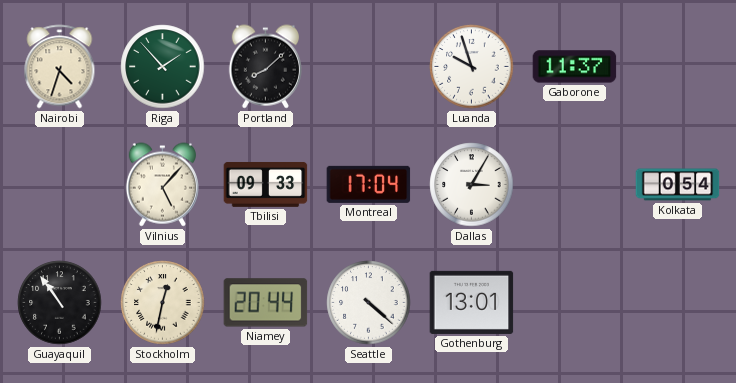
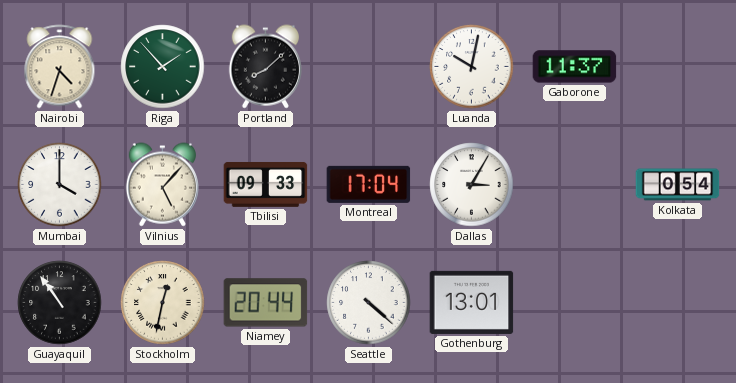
Luanda: 9:57 -> 10:02
Mumbai: none -> 4:00
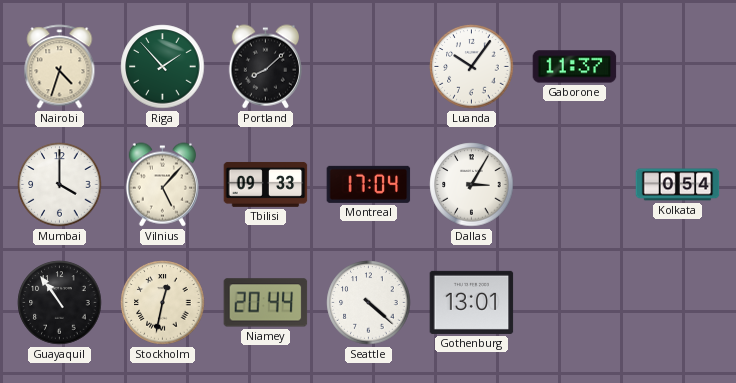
Luanda: 10:02 -> 10:06
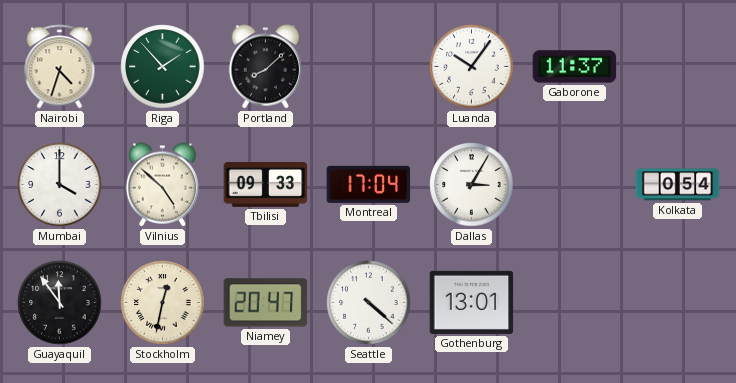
Vilnius: 5:07 -> 4:52
Guayaquil: 10:54 -> 11:54
Niamey: 20:44 -> 20:47
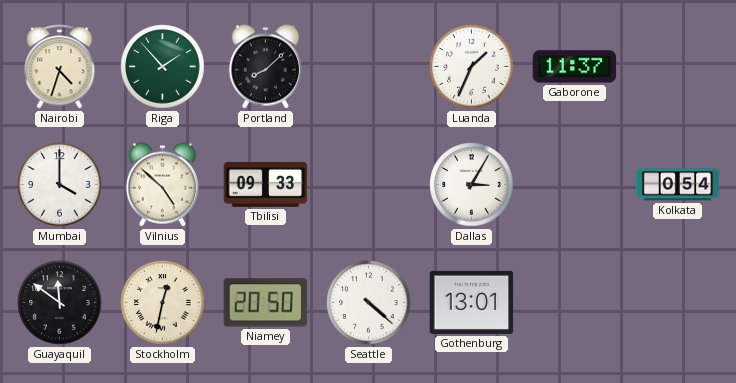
Luanda: 10:06 -> 1:34
Montreal: 17:04 -> none
Guayaquil: 11:54 -> 11:51
Niamey: 20:47 -> 20:50
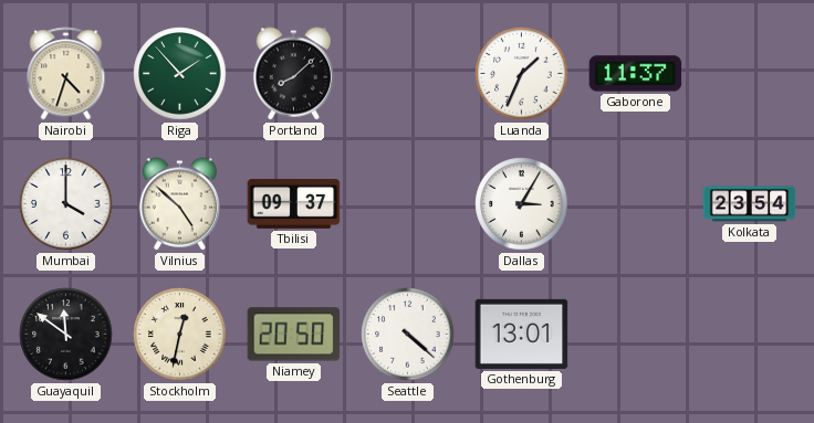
Tbilisi: 09:33 -> 09:37
Kolkata: 0:54 -> 23:54
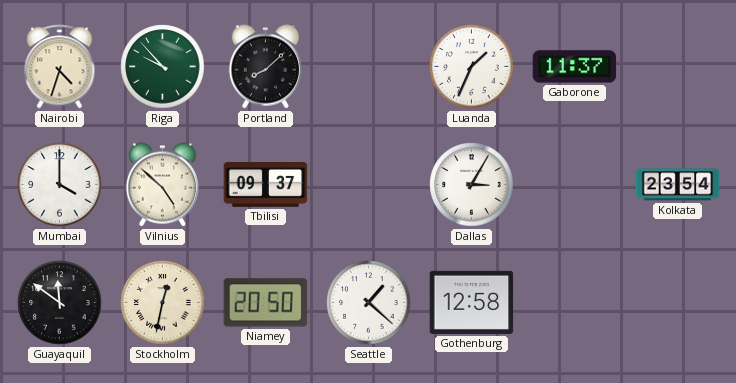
Riga: 1:53 -> 9:53
Seattle: 4:22 -> 1:22
Gothenburg: 13:01 -> 12:58
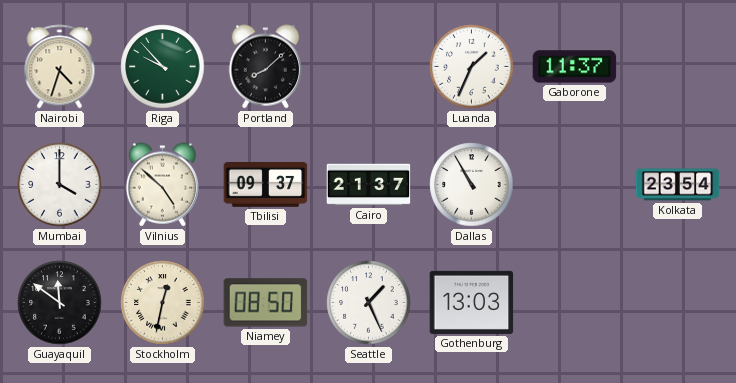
Cairo: none -> 21:37
Dallas: 3:05 -> 10:55
Niamey: 20:50 -> 08:50
Seattle: 1:22 -> 1:26
Gothenburg: 12:58 -> 13:03
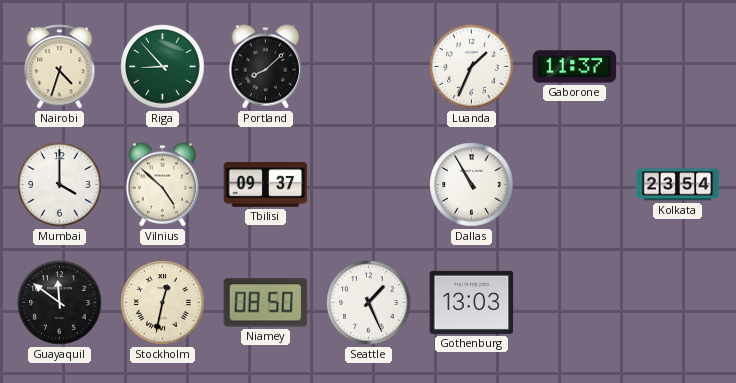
Riga: 9:53 -> 8:53
Cairo: 21:37 -> none
